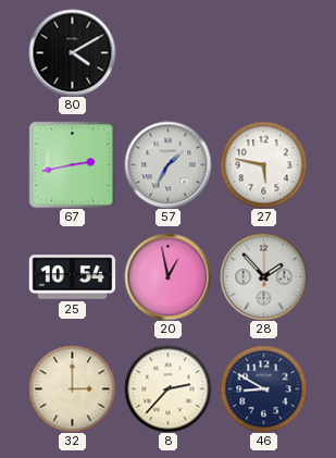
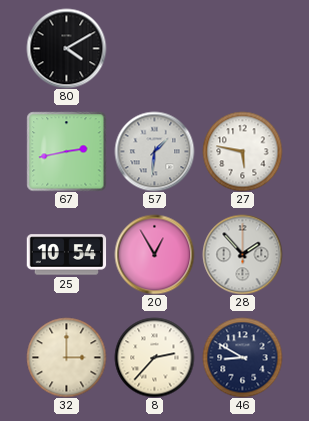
57: 1:35 -> 1:31
20: 12:58 -> 12:55
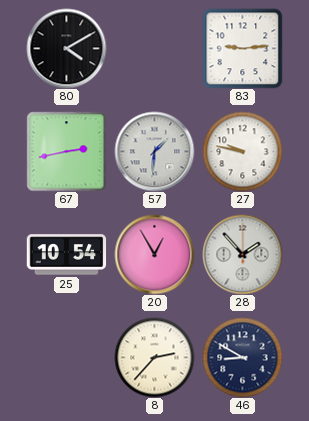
83: none -> 9:14
27: 5:47 -> 9:47
32: 3:00 -> none
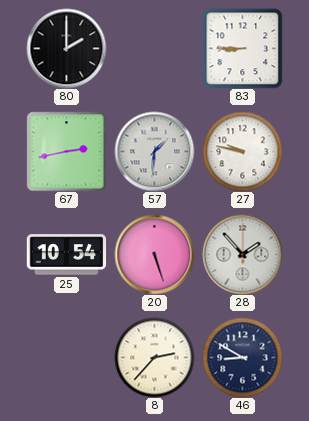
80: 4:10 -> 2:00
83: 9:14 -> 8:45
20: 12:55 -> 5:27
